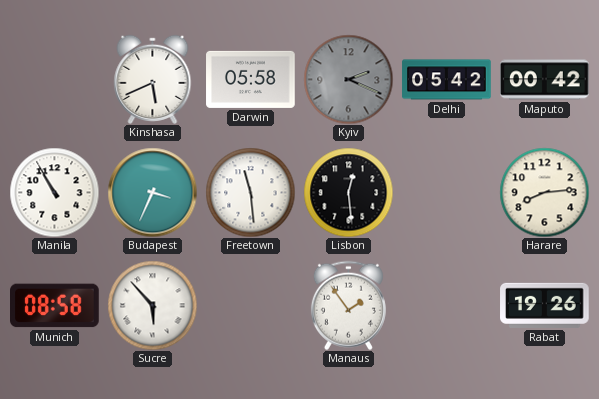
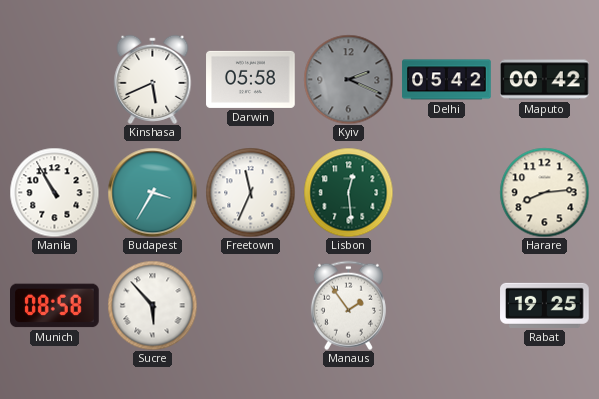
Budapest: 3:34 -> 3:35
Freetown: 11:29 -> 11:34
Lisbon dial: black -> green
Rabat: 19:26 -> 19:25
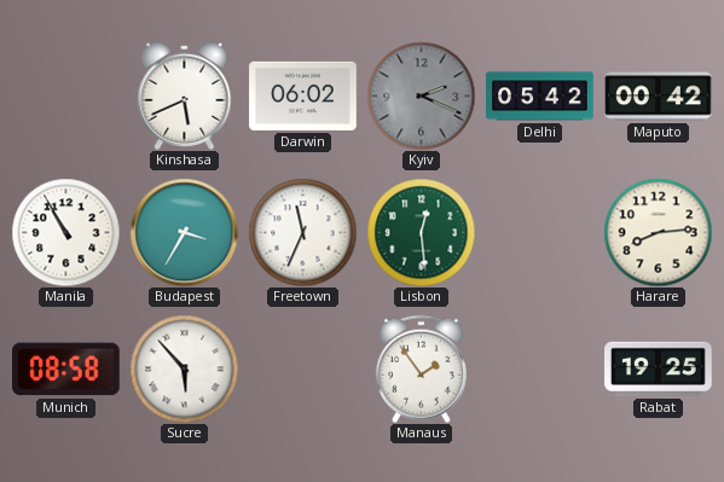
Darwin: 05:58 -> 06:02
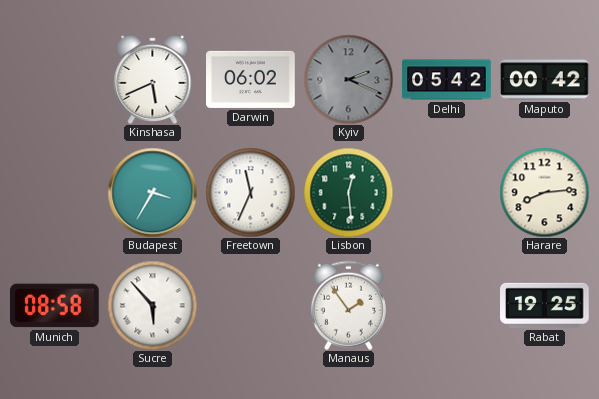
Manila: 10:55 -> none
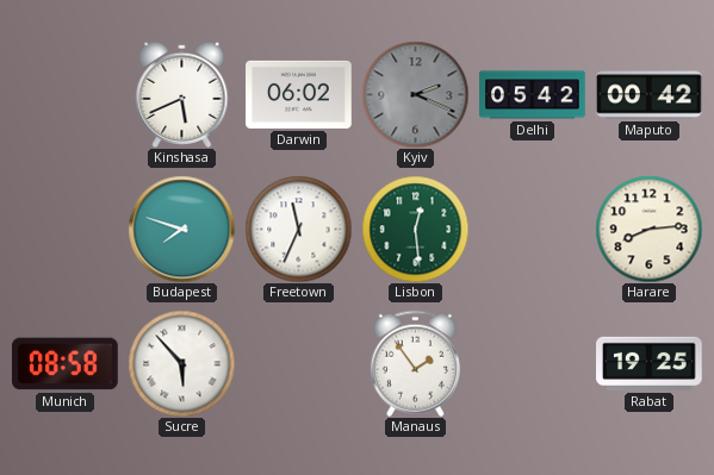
Budapest: 3:35 -> 7:48
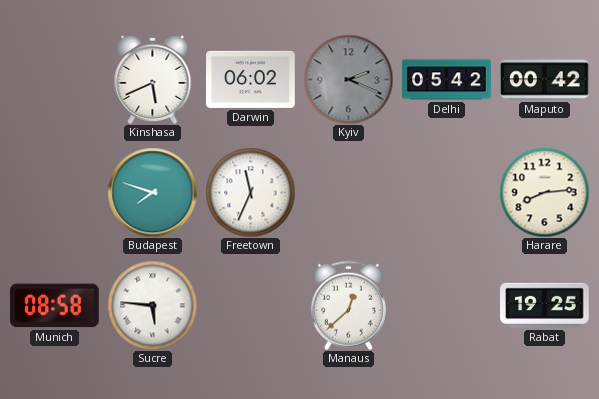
Lisbon: 12:29 -> none
Sucre: 5:53 -> 5:46
Manaus: 1:54 -> 12:38
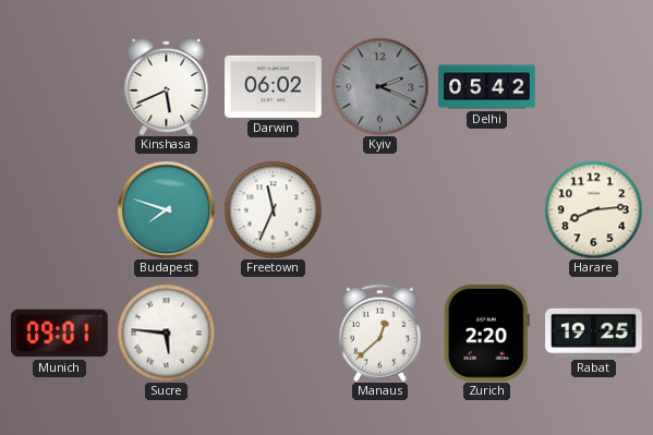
Maputo: 00:42 -> none
Munich: 08:58 -> 09:01
Zurich: none -> 2:20
